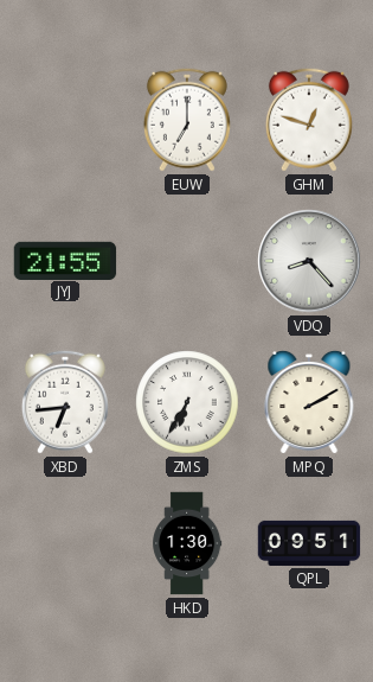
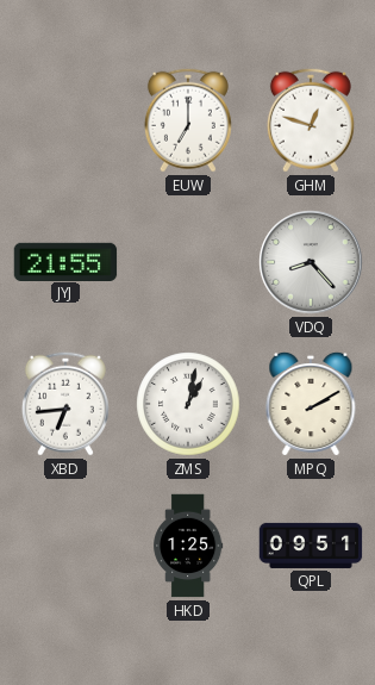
ZMS: 6:35 -> 1:02
HKD: 1:30 -> 1:25
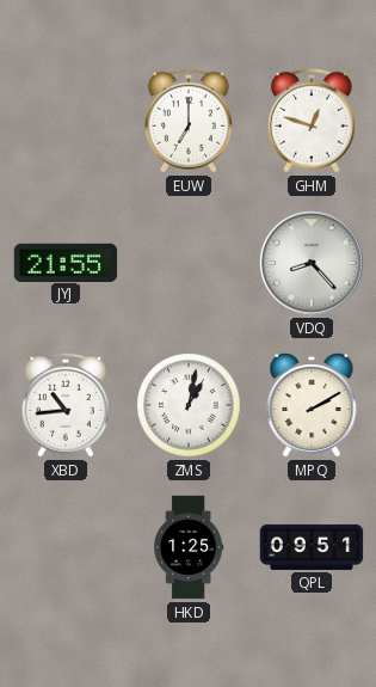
XBD: 6:44 -> 10:44
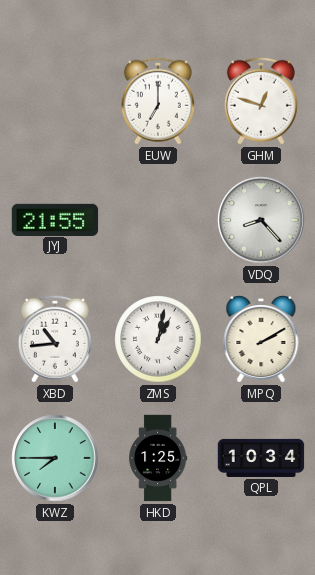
KWZ: none -> 7:45
QPL: 09:51 -> 10:34
